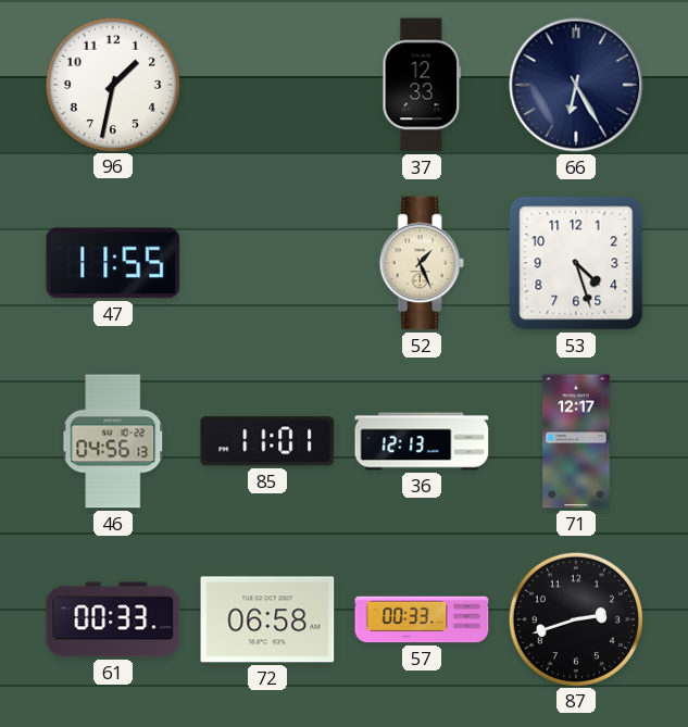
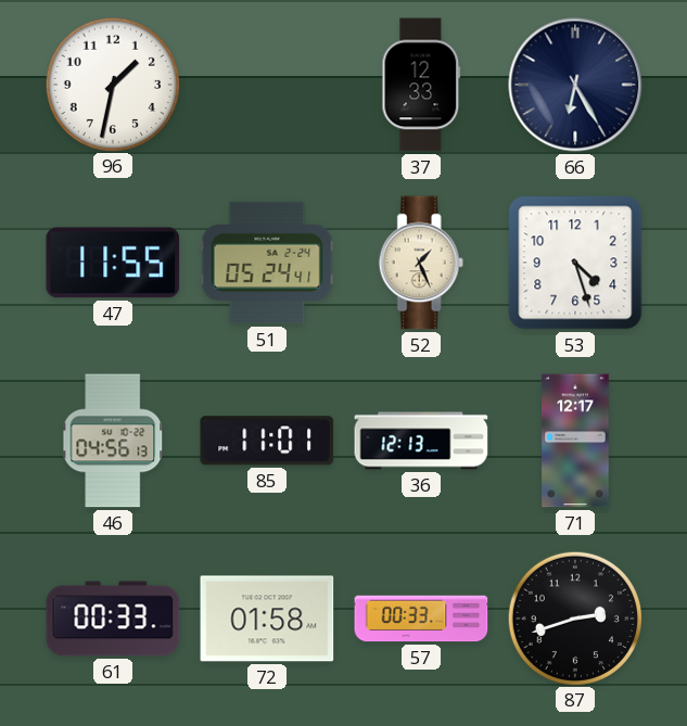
51: none -> 05:24
72: 06:58 -> 01:58
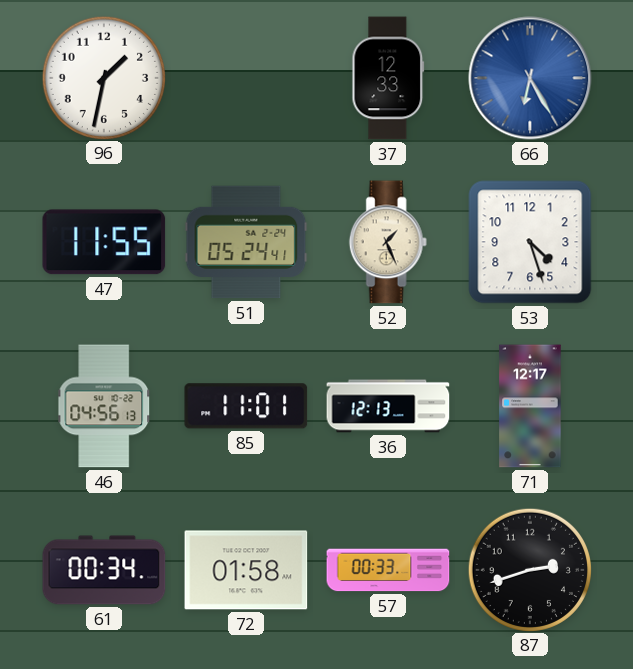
66 dial: navy -> blue
61: 00:33 -> 00:34
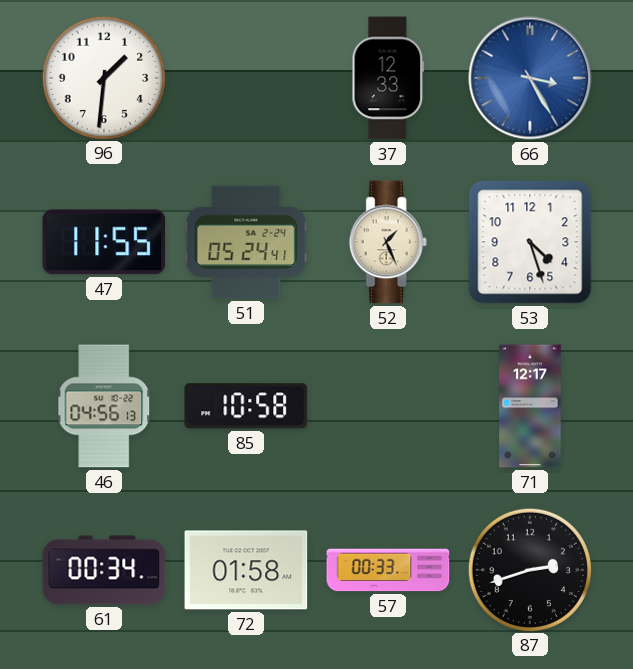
96: 1:32 -> 1:31
66: 6:25 -> 3:25
85: 11:01 -> 10:58
36: 12:13 -> none
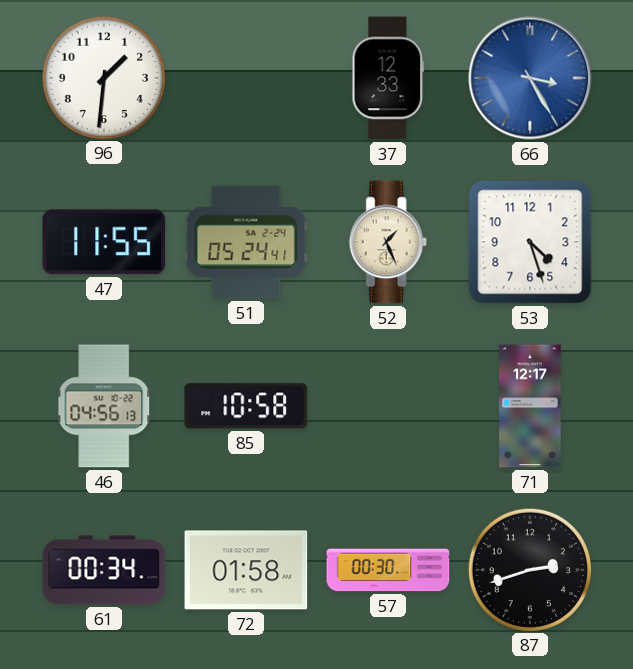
57: 00:33 -> 00:30
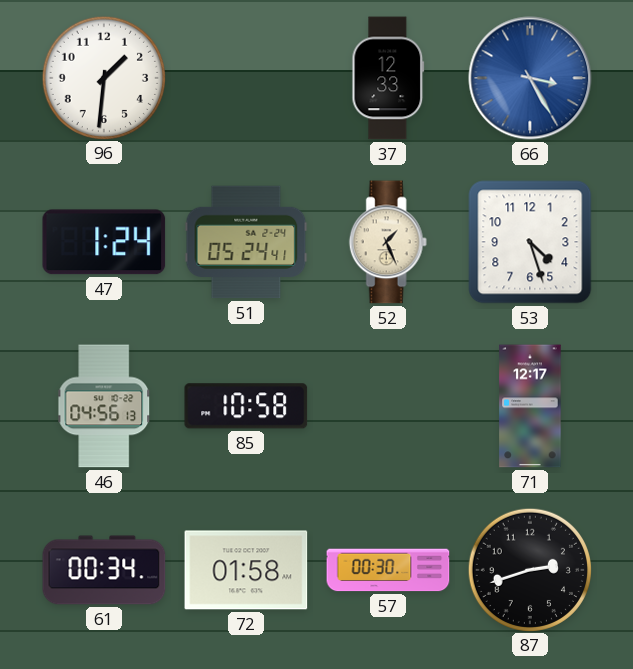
47: 11:55 -> 1:24
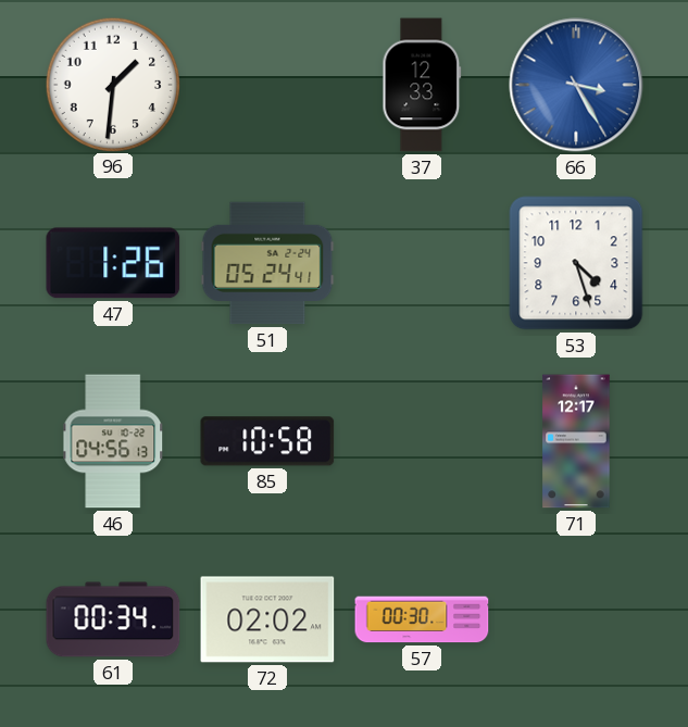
47: 1:24 -> 1:26
52: 1:26 -> none
72: 01:58 -> 02:02
87: 2:42 -> none
